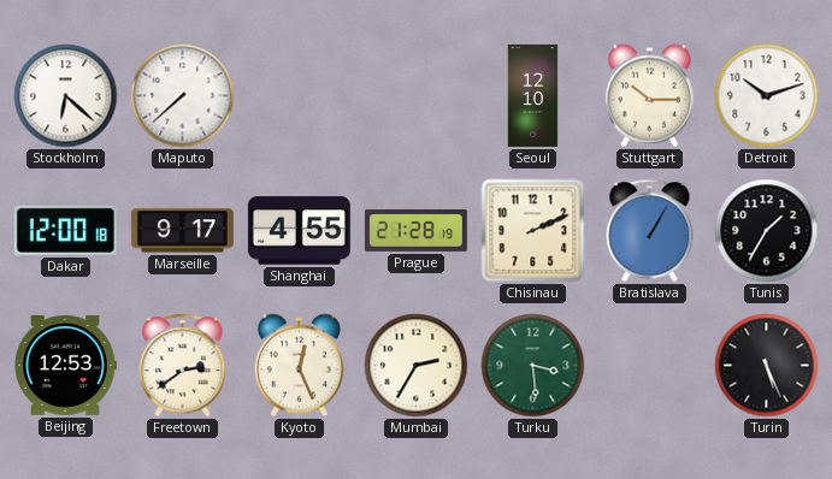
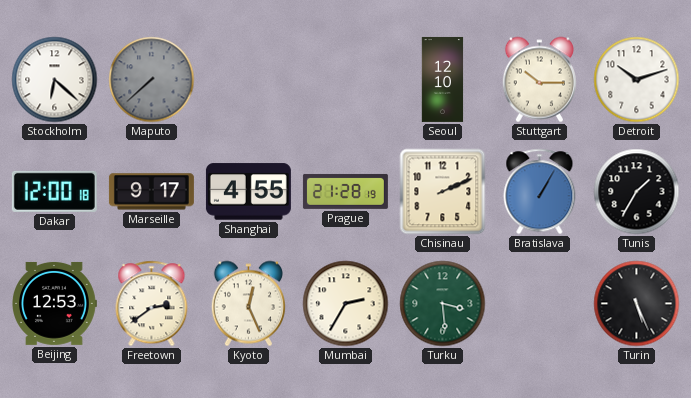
Maputo dial: white -> grey
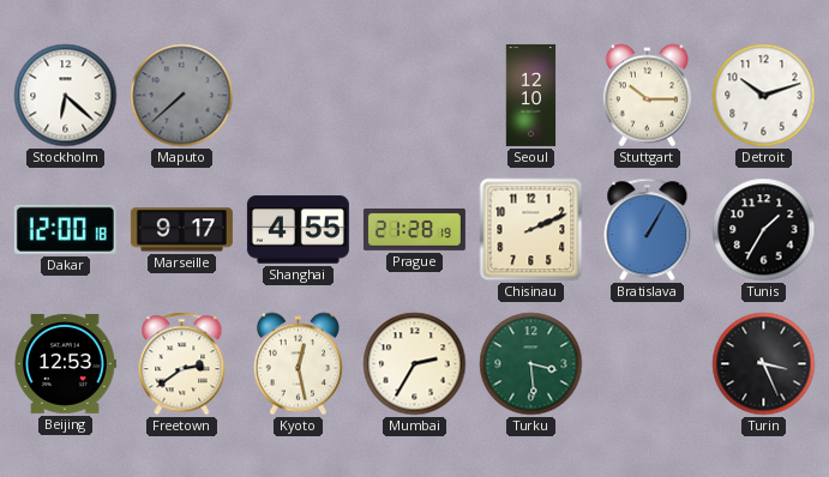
Kyoto: 12:26 -> 12:28
Turin: 5:26 -> 3:26
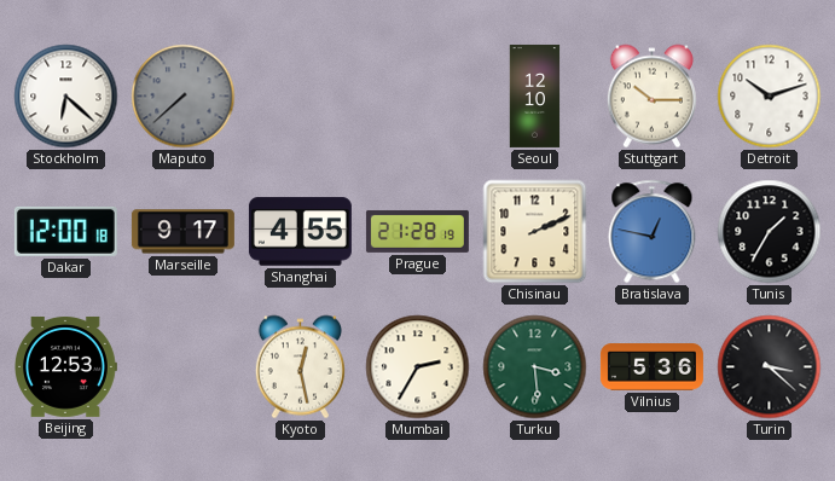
Bratislava: 1:05 -> 12:47
Freetown: 2:39 -> none
Vilnius: none -> 5:36
Turin: 3:26 -> 3:22
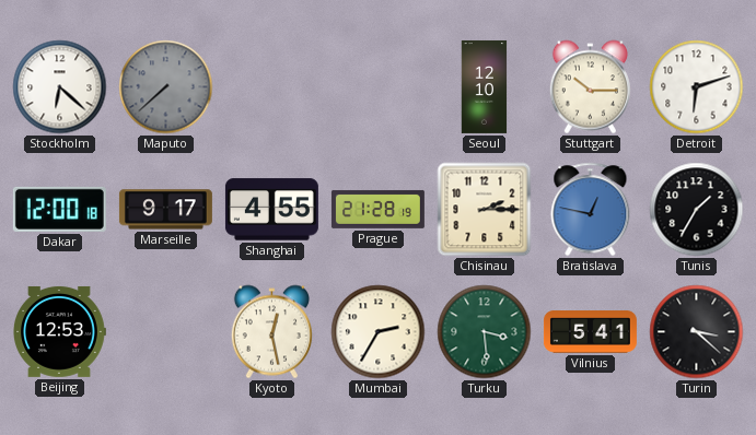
Detroit: 10:12 -> 6:12
Chisinau: 2:11 -> 2:15
Vilnius: 5:36 -> 5:41
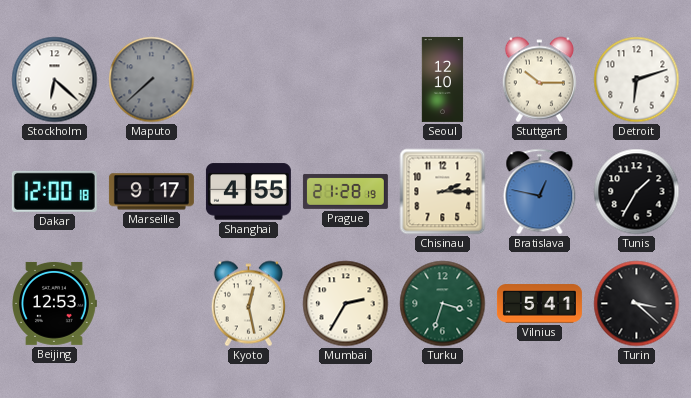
Turku: 3:29 -> 3:33
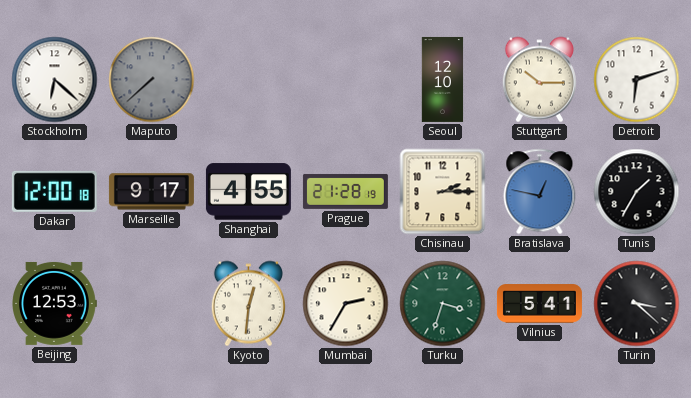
Kyoto: 12:28 -> 12:31
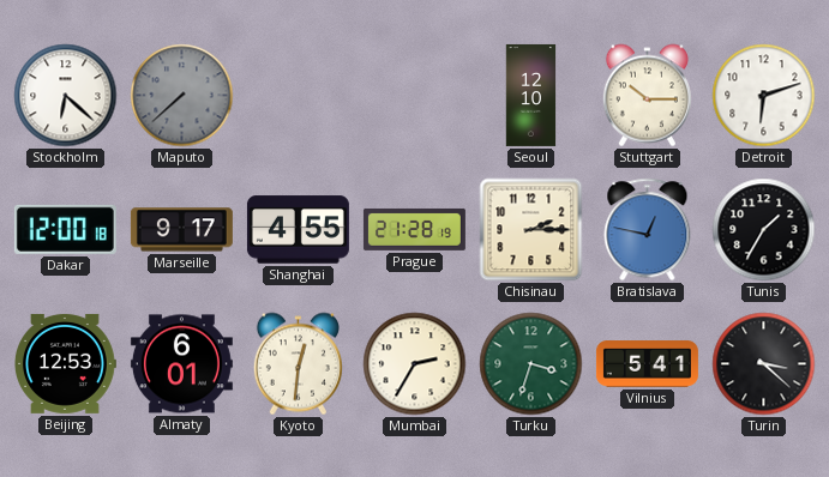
Almaty: none -> 6:01
